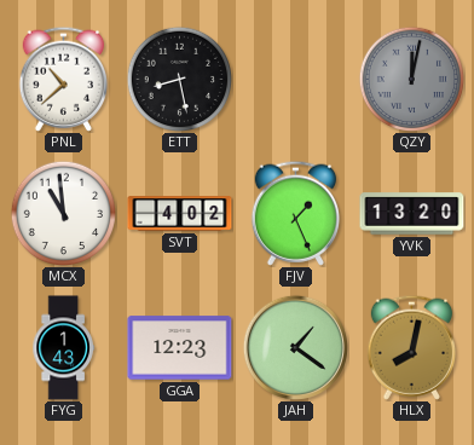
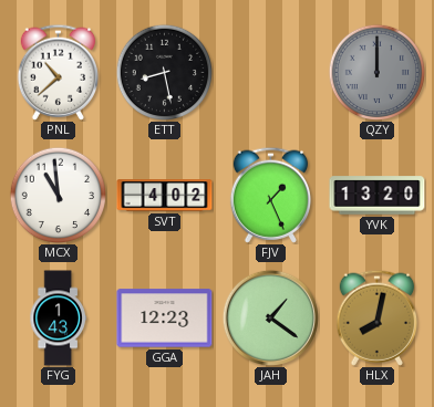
QZY: 12:02 -> 12:00
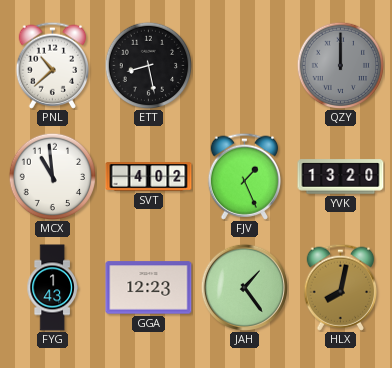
JAH: 1:21 -> 1:24
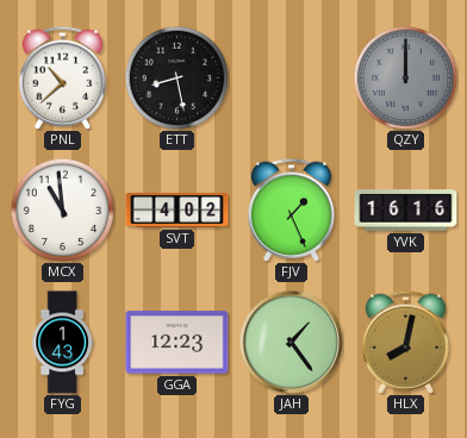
YVK: 13:20 -> 16:16
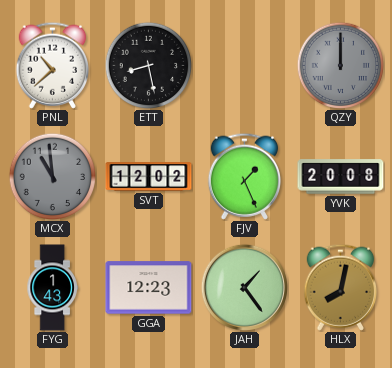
MCX dial: white -> grey
SVT: 4:02 -> 12:02
YVK: 16:16 -> 20:08
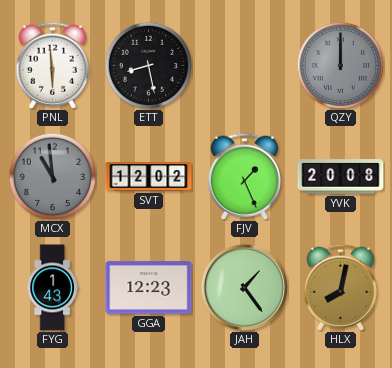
PNL: 10:38 -> 5:59
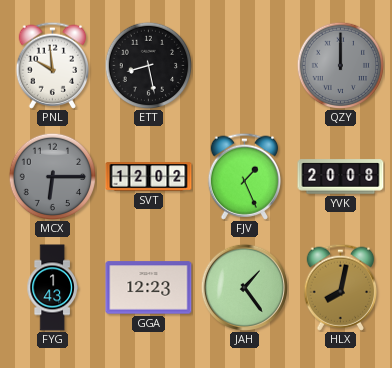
PNL: 5:59 -> 9:59
MCX: 10:59 -> 6:15
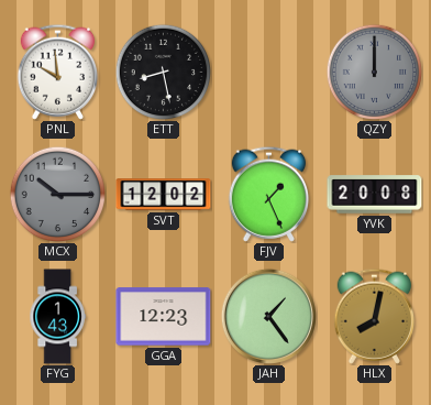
MCX: 6:15 -> 10:15
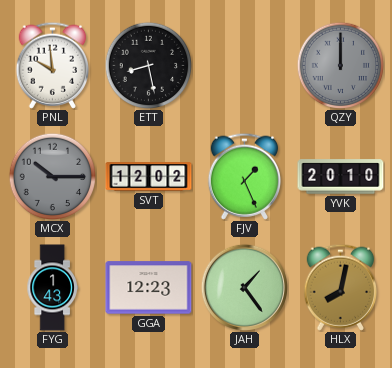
YVK: 20:08 -> 20:10
